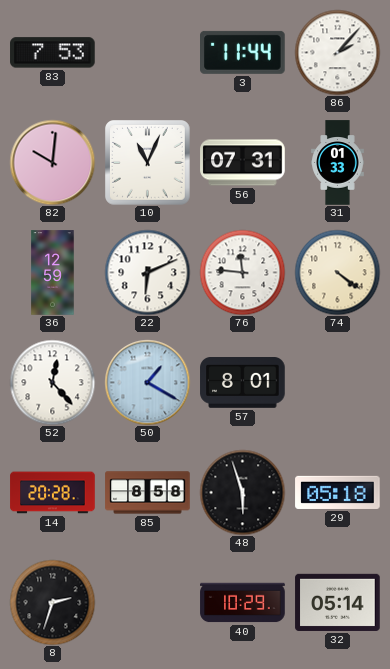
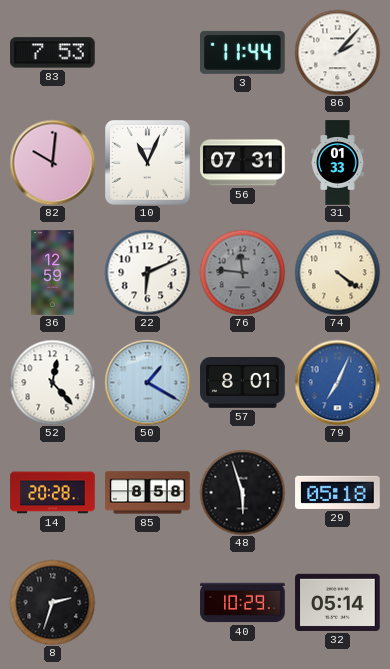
76 dial: white -> grey
79: none -> 7:04
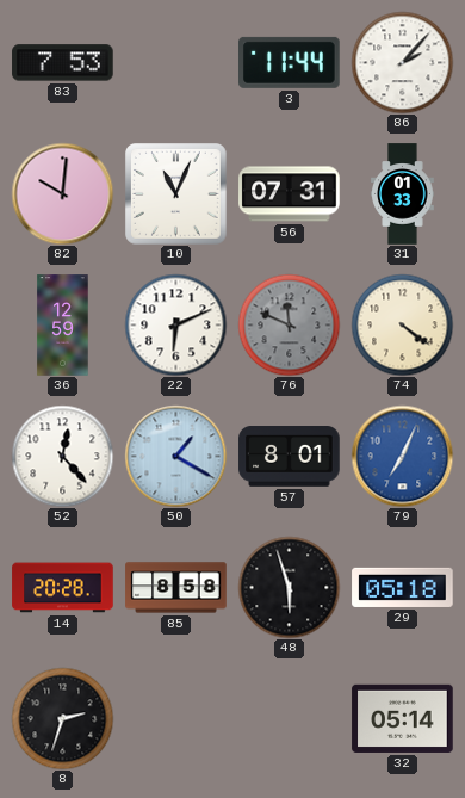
76: 11:46 -> 11:49
40: 10:29 -> none
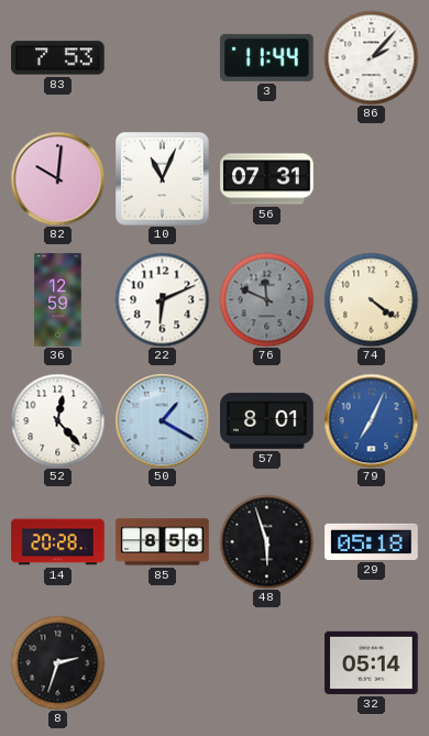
31: 01:33 -> none
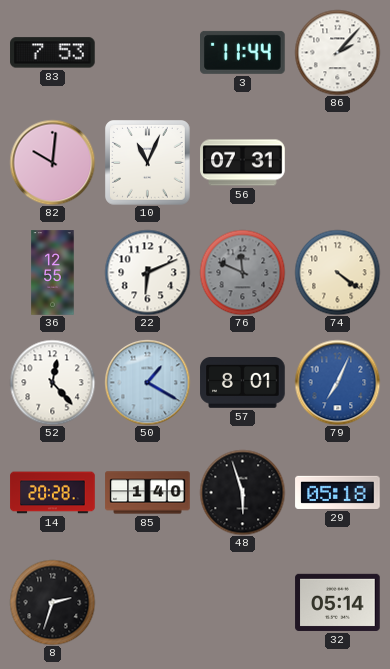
36: 12:59 -> 12:55
85: 8:58 -> 1:40
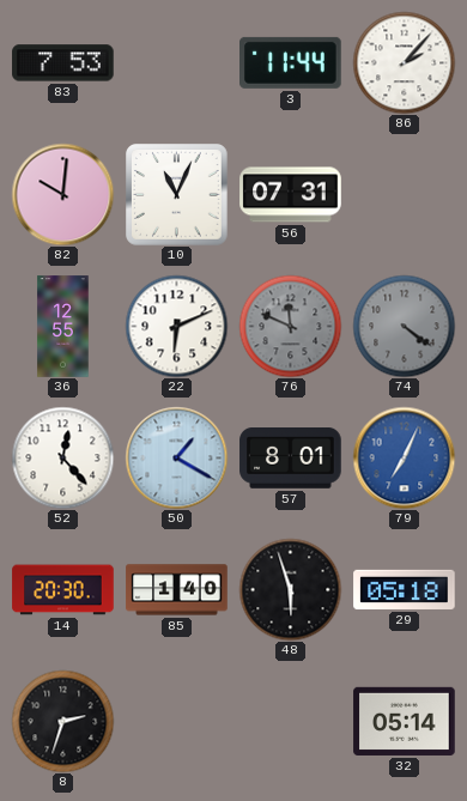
74 dial: cream -> grey
14: 20:28 -> 20:30
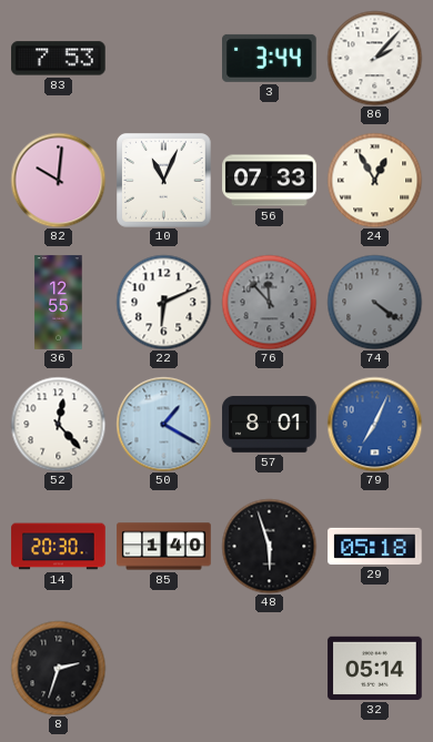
3: 11:44 -> 3:44
56: 07:31 -> 07:33
24: none -> 12:55
76: 11:49 -> 11:53
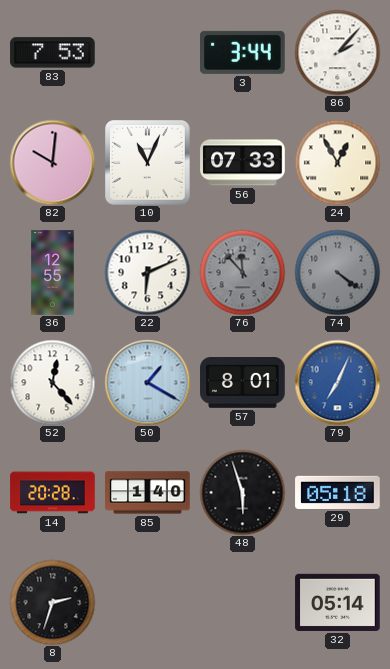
14: 20:30 -> 20:28
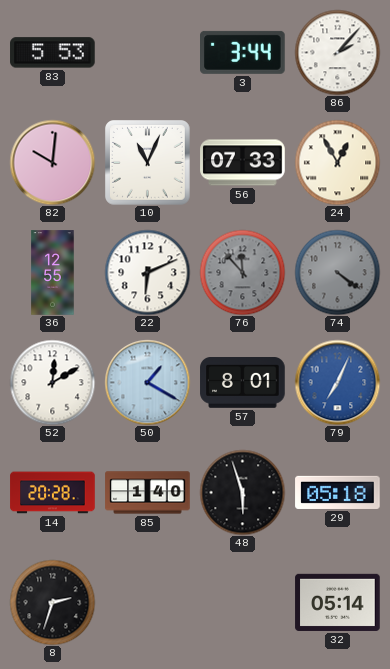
83: 7:53 -> 5:53
52: 12:23 -> 12:10
